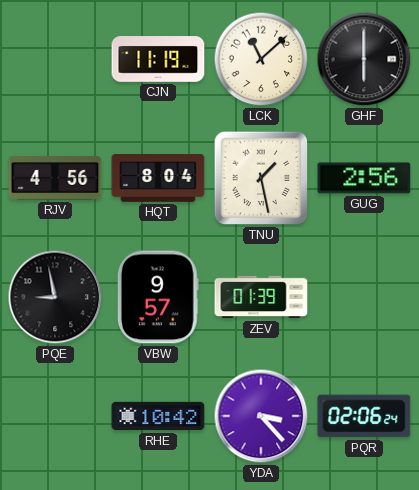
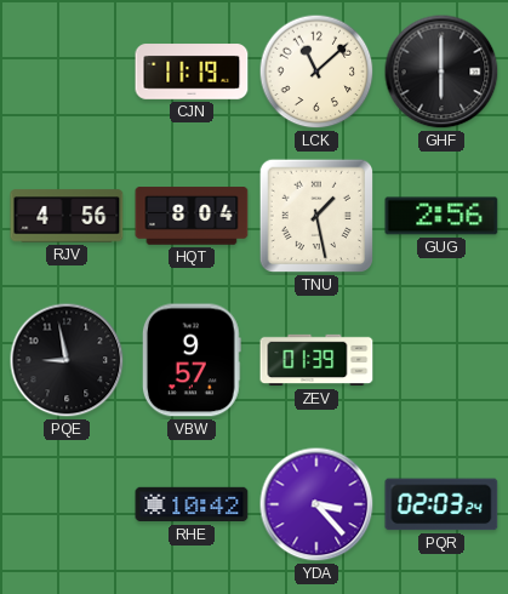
PQR: 02:06 -> 02:03
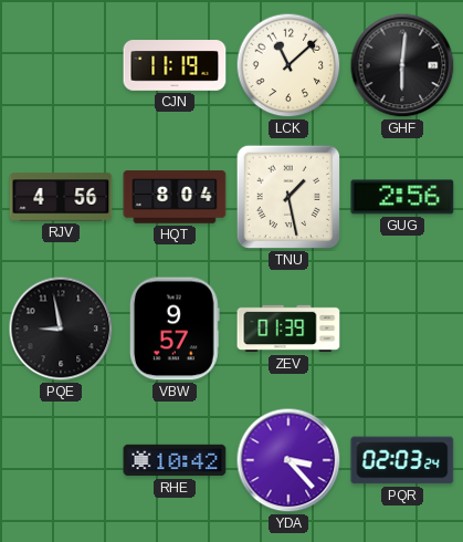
GHF: 6:00 -> 6:01
